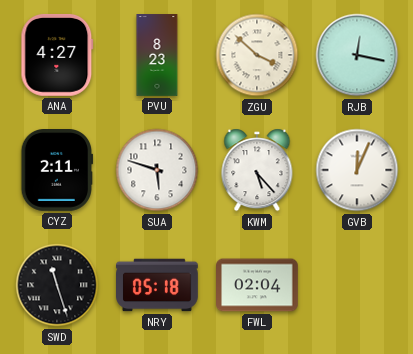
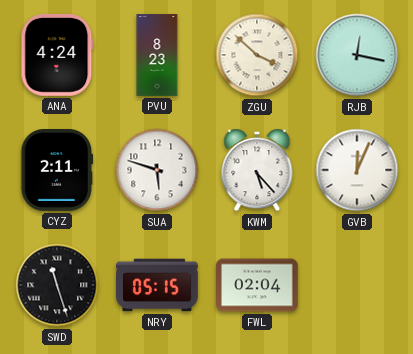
ANA: 4:27 -> 4:24
NRY: 05:18 -> 05:15
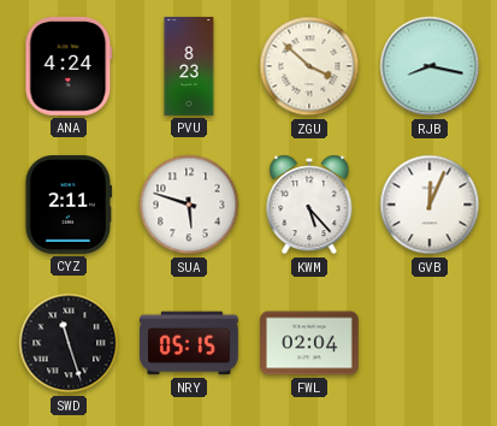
RJB: 12:17 -> 8:17
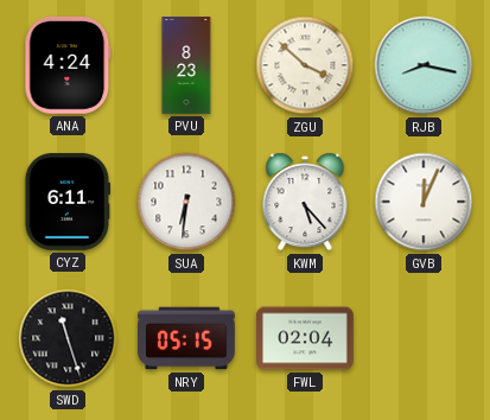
CYZ: 2:11 -> 6:11
SUA: 5:48 -> 6:31
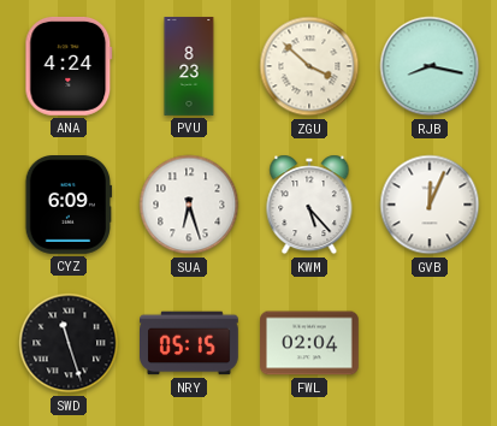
CYZ: 6:11 -> 6:09
SUA: 6:31 -> 6:27
